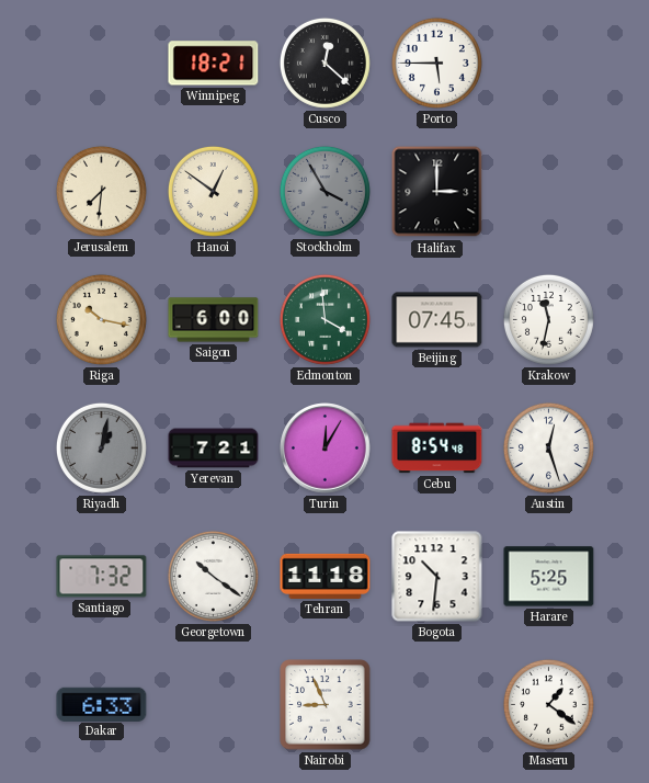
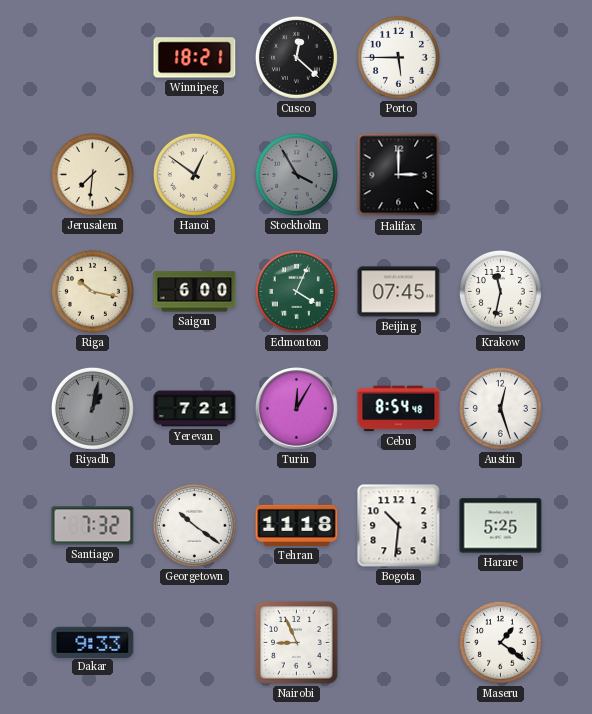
Edmonton: 3:59 -> 4:04
Dakar: 6:33 -> 9:33
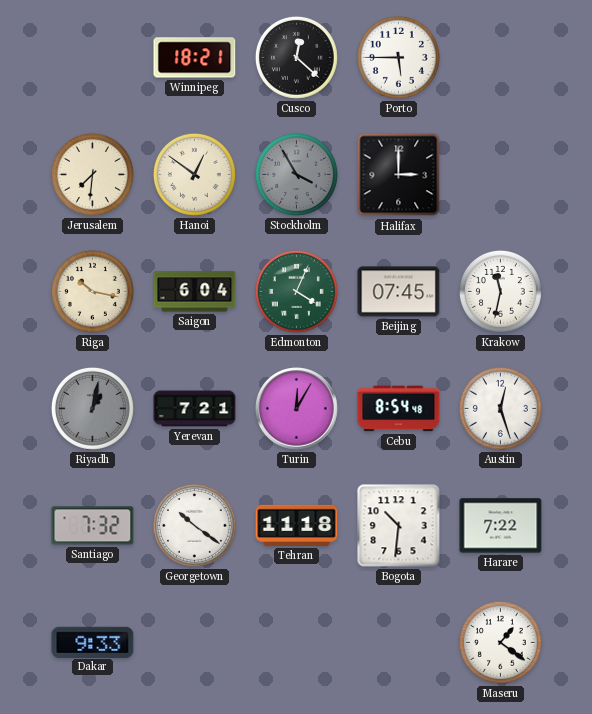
Saigon: 6:00 -> 6:04
Harare: 5:25 -> 7:22
Nairobi: 8:56 -> none
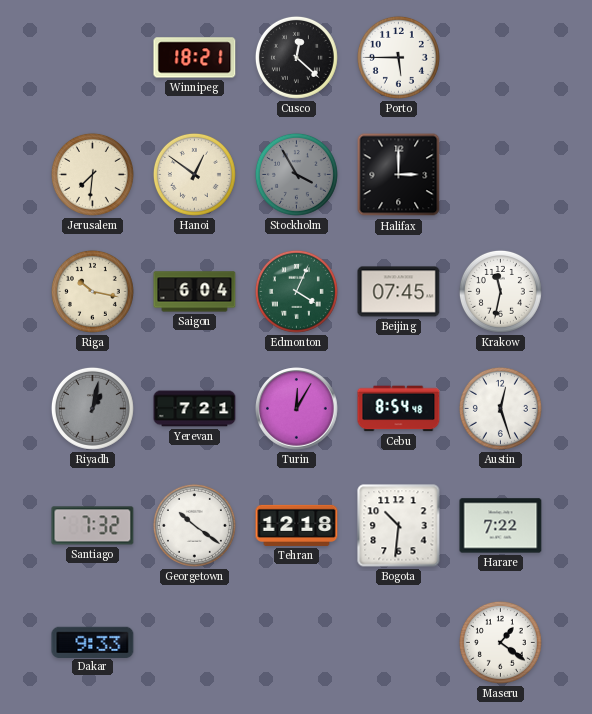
Tehran: 11:18 -> 12:18
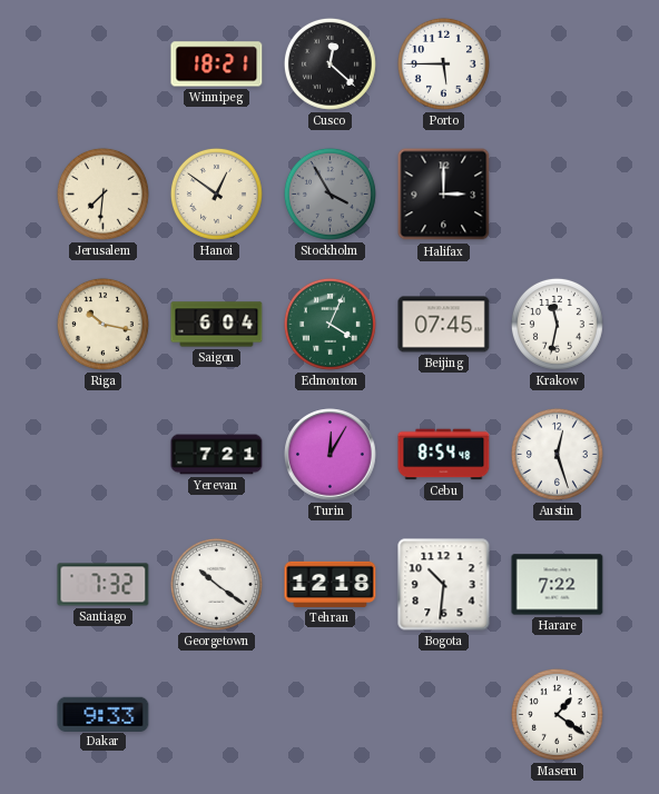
Riyadh: 1:02 -> none
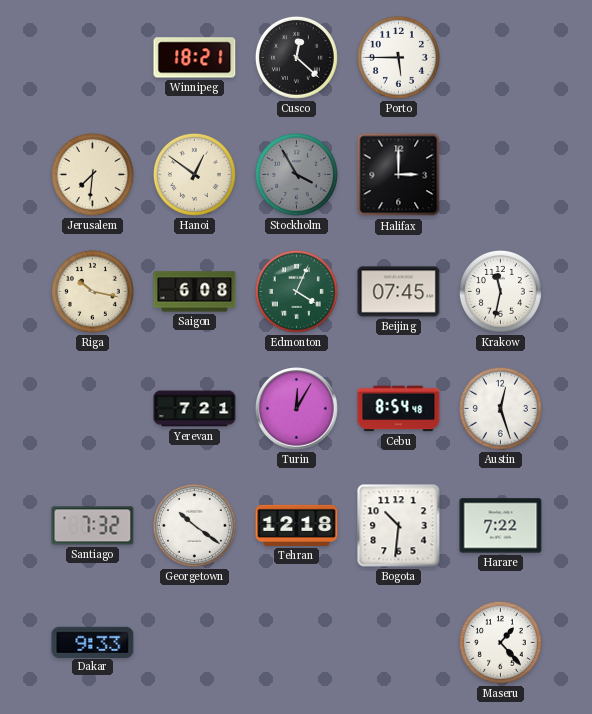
Saigon: 6:04 -> 6:08
Maseru: 1:21 -> 1:23
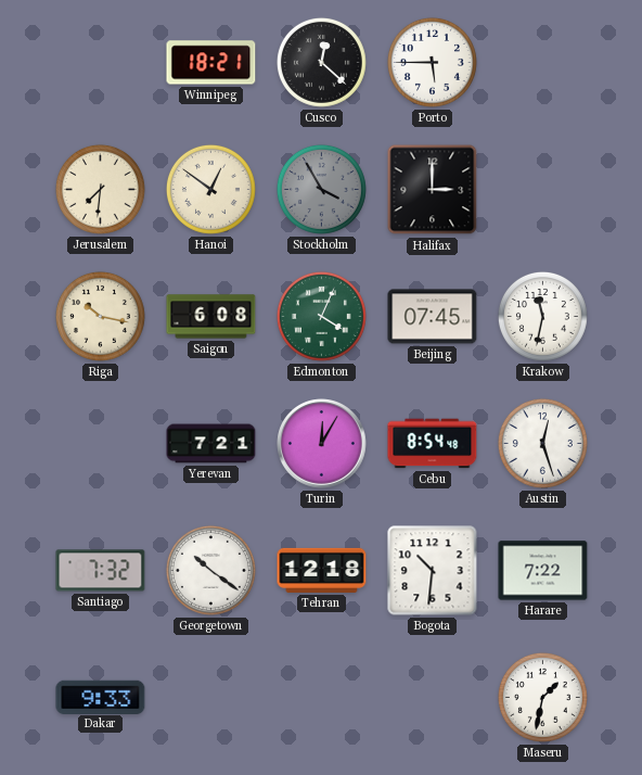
Maseru: 1:23 -> 1:32
